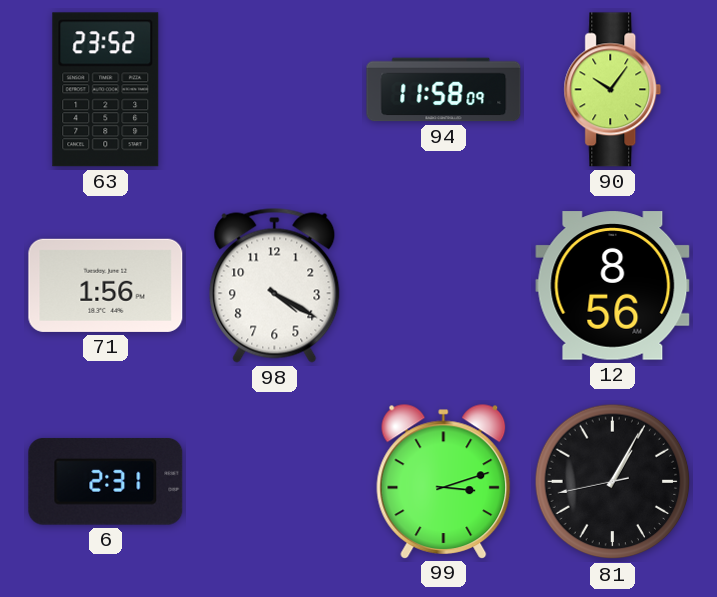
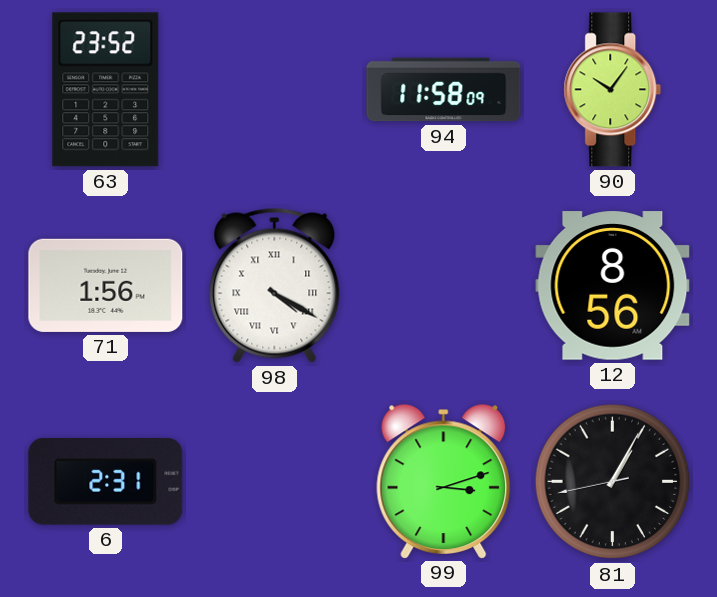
98 numerals: Arabic -> Roman
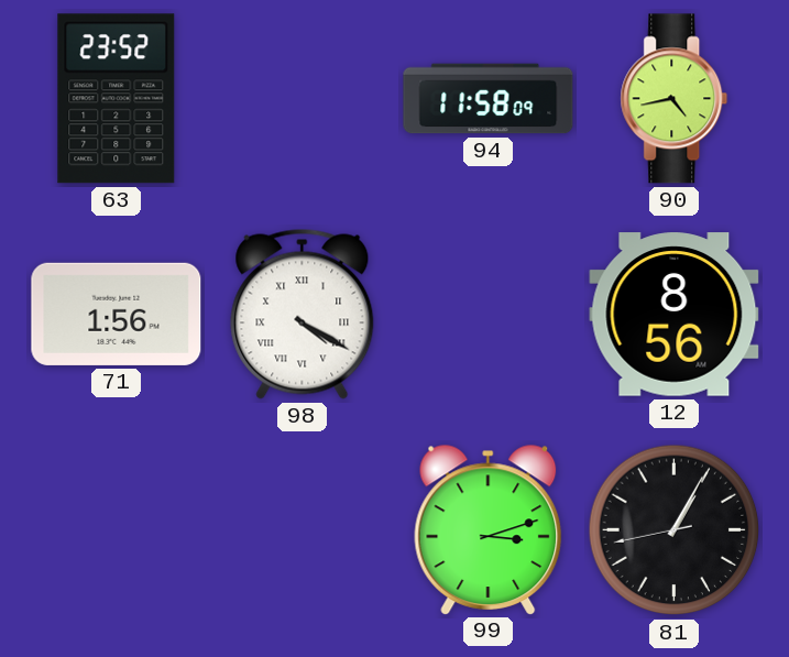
90: 10:06 -> 4:43
6: 2:31 -> none
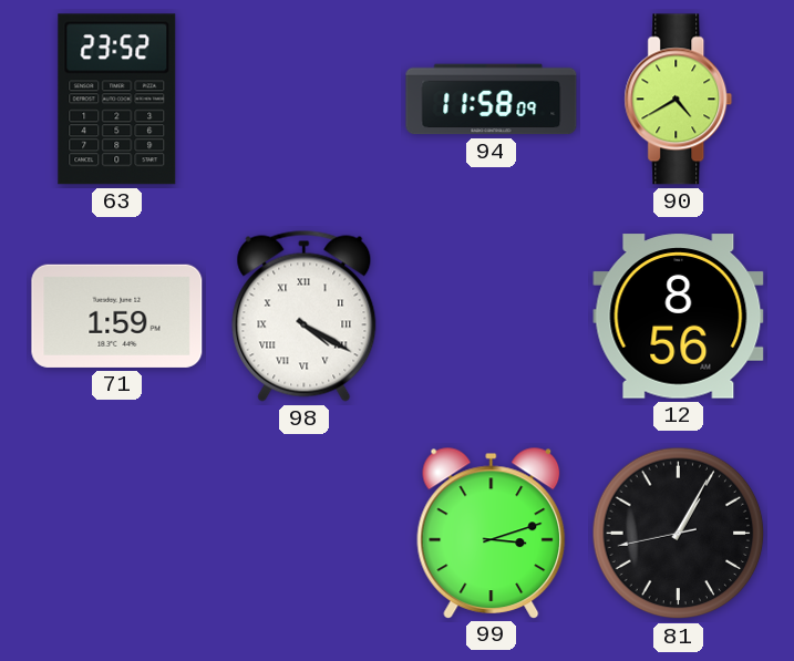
90: 4:43 -> 4:40
71: 1:56 -> 1:59
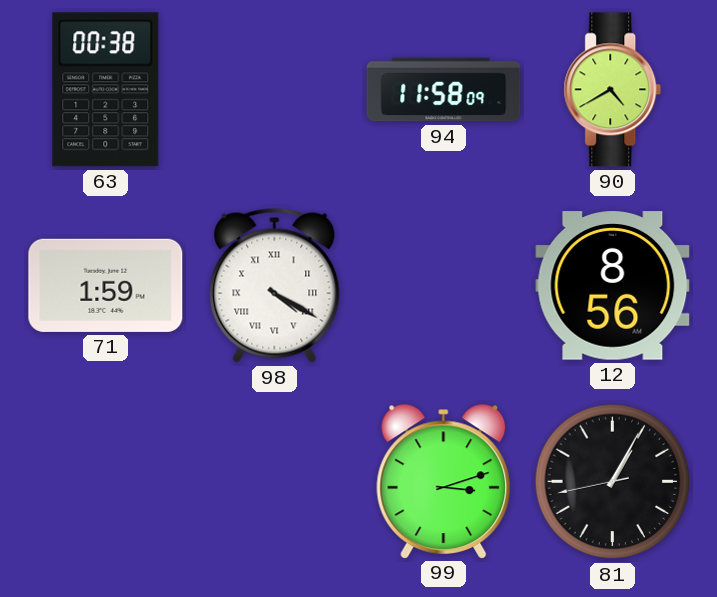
63: 23:52 -> 00:38
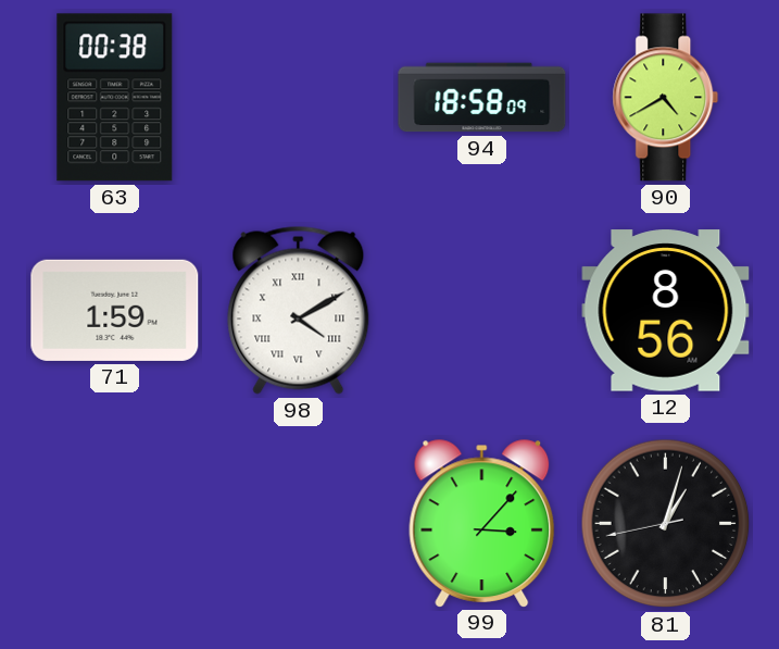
94: 11:58 -> 18:58
98: 4:20 -> 4:10
99: 3:12 -> 3:07
81: 1:04 -> 1:02
